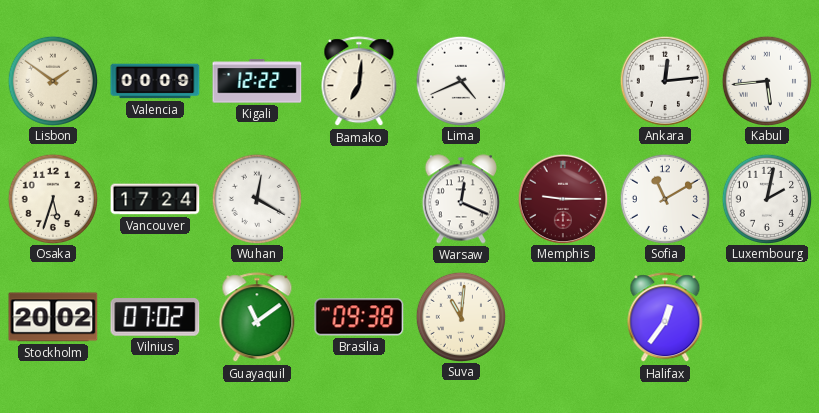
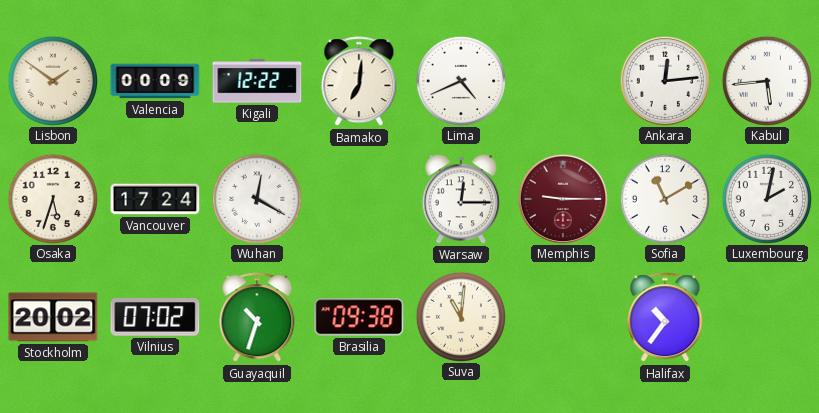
Warsaw: 12:19 -> 12:15
Guayaquil: 11:09 -> 10:33
Halifax: 12:36 -> 10:36
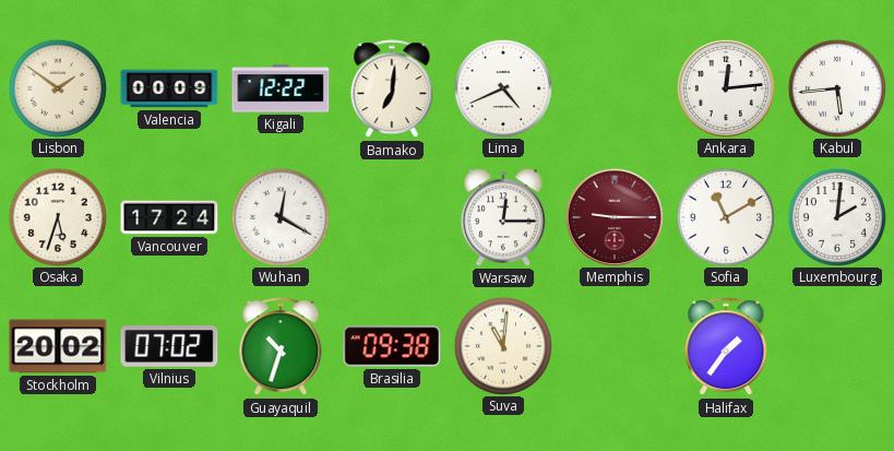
Luxembourg: 2:02 -> 2:01
Halifax: 10:36 -> 1:36
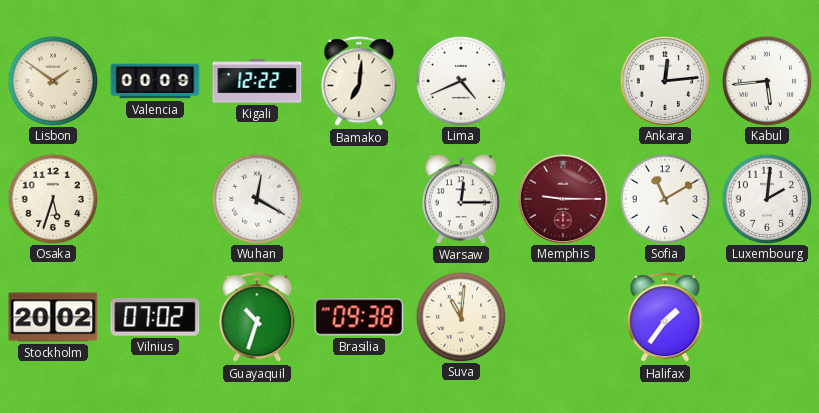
Vancouver: 17:24 -> none
